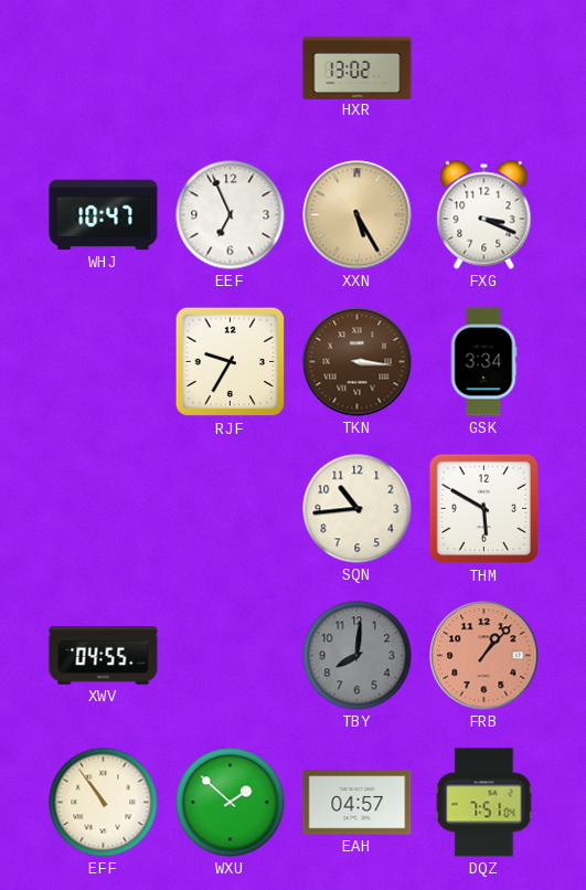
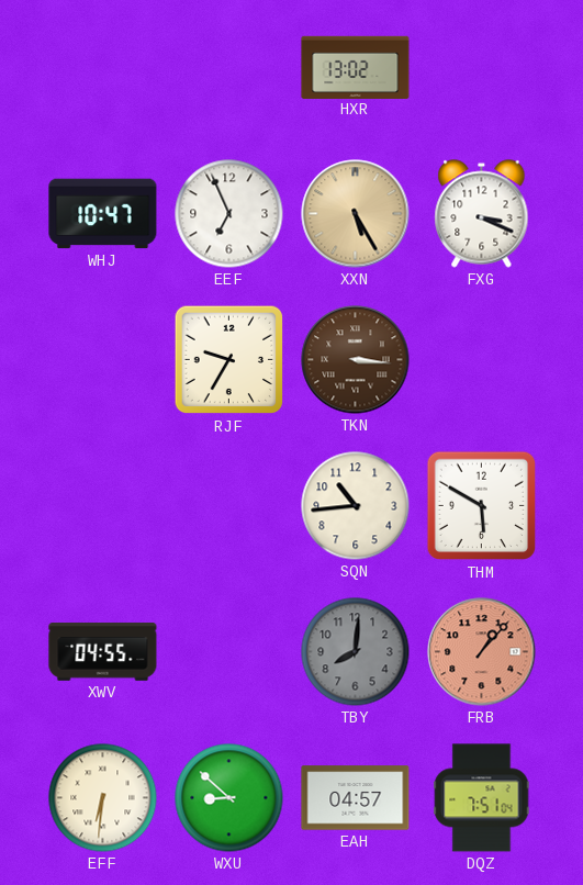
GSK: 3:34 -> none
EFF: 10:54 -> 6:31
WXU: 1:52 -> 8:52
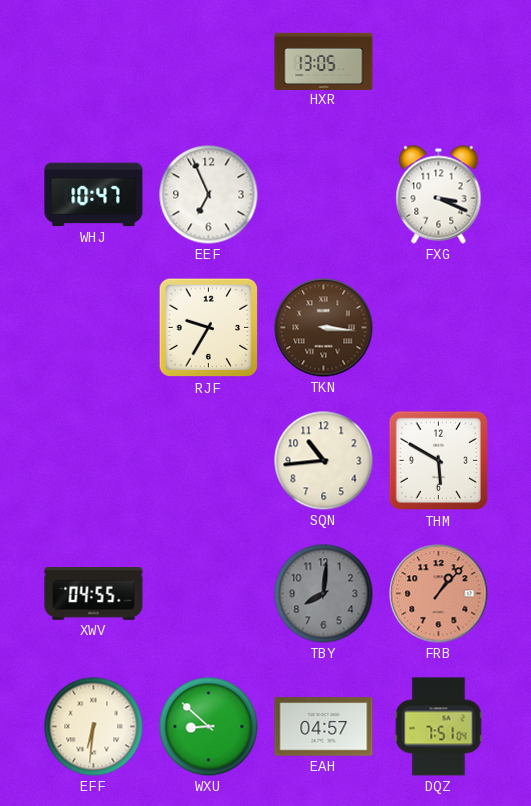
HXR: 13:02 -> 13:05
XXN: 5:25 -> none
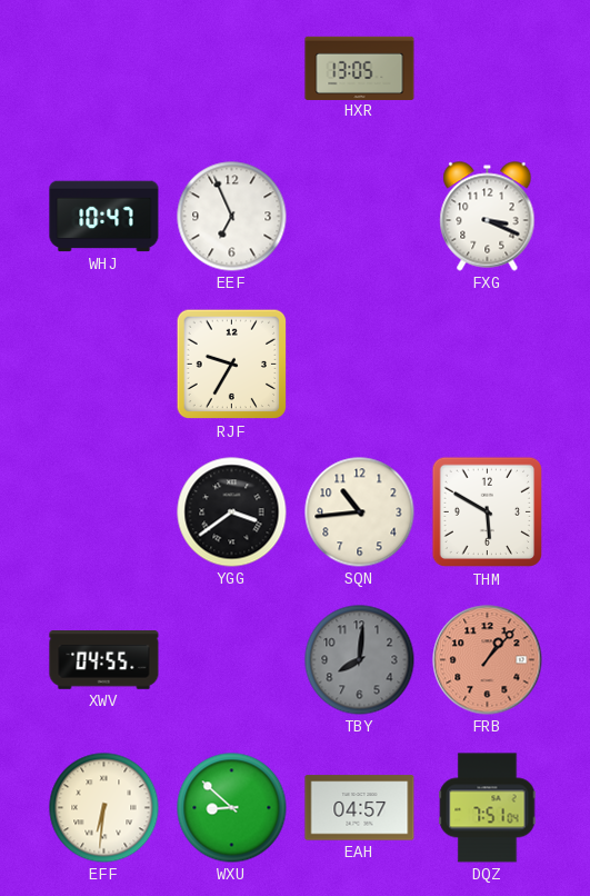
TKN: 3:16 -> none
YGG: none -> 3:39
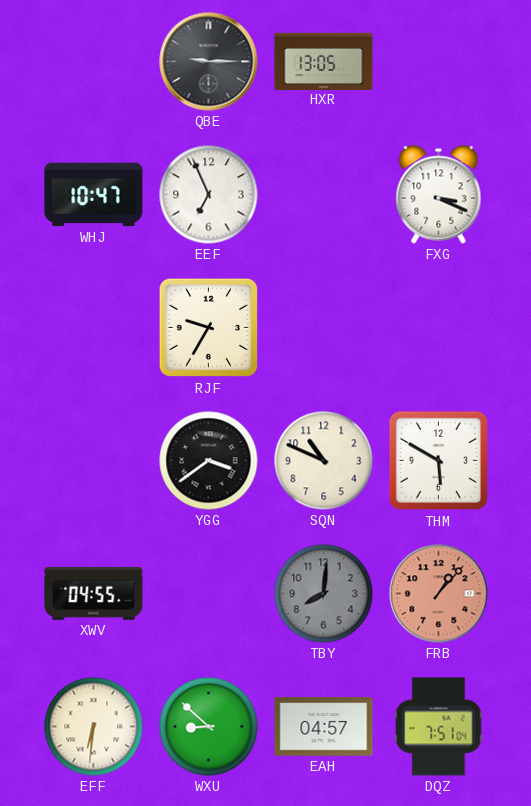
QBE: none -> 9:15
SQN: 10:44 -> 10:49
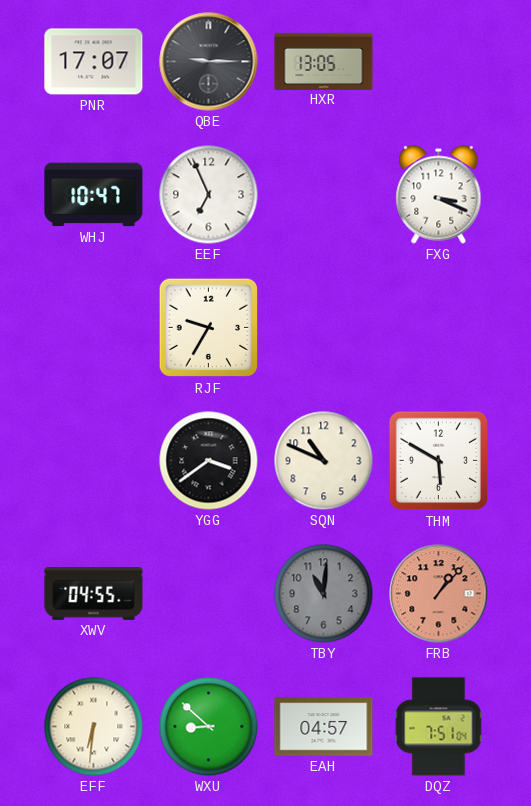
PNR: none -> 17:07
TBY: 8:01 -> 11:01
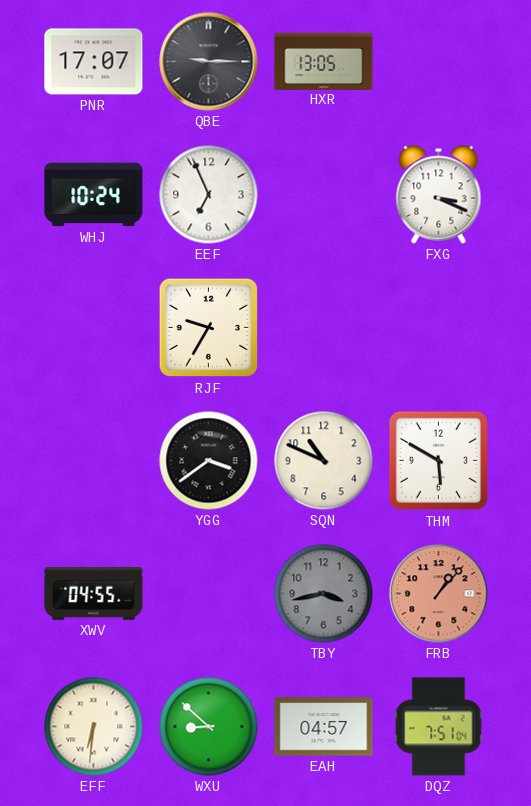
WHJ: 10:47 -> 10:24
TBY: 11:01 -> 3:43
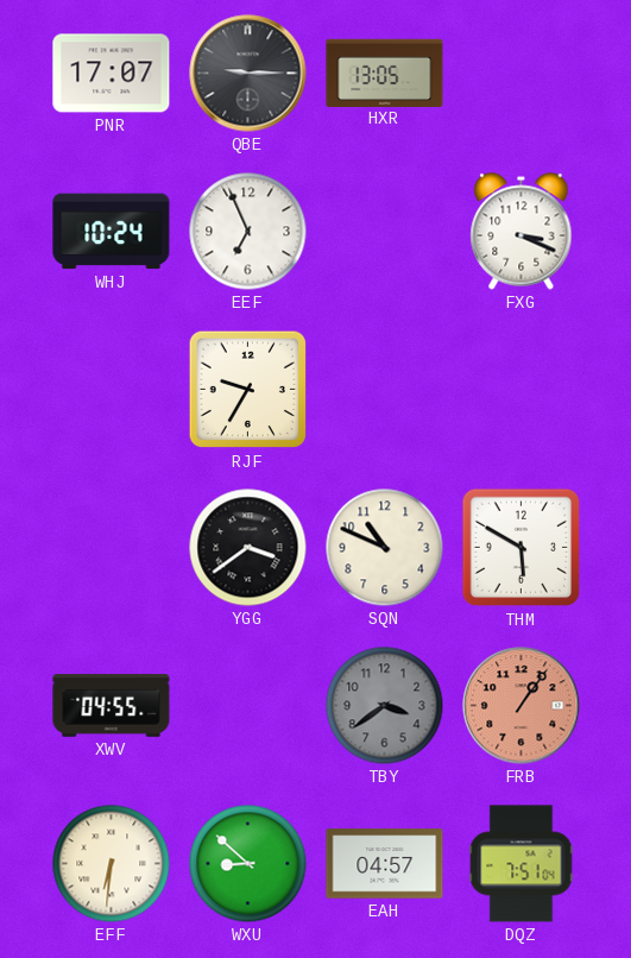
TBY: 3:43 -> 3:39
FRB: 1:07 -> 1:06
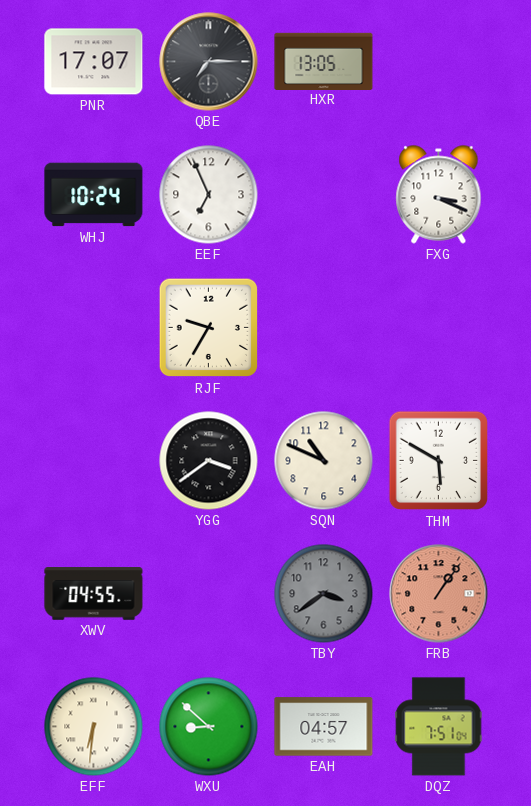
QBE: 9:15 -> 7:15
